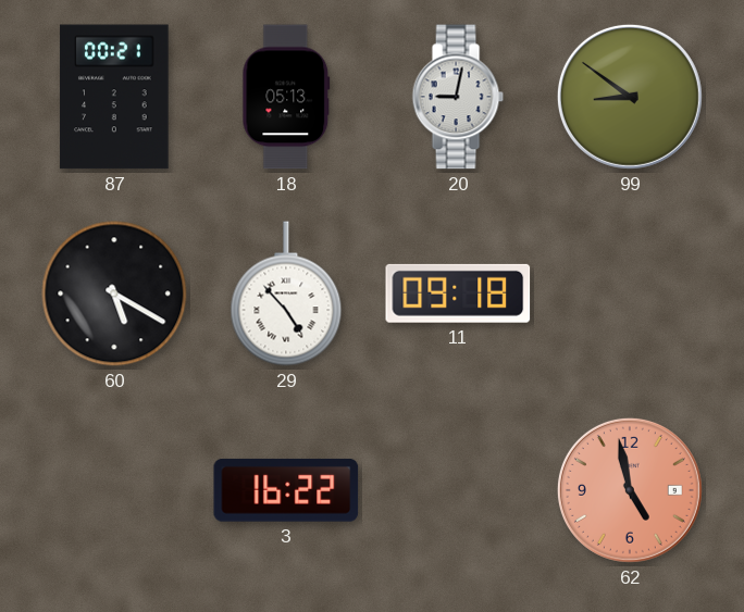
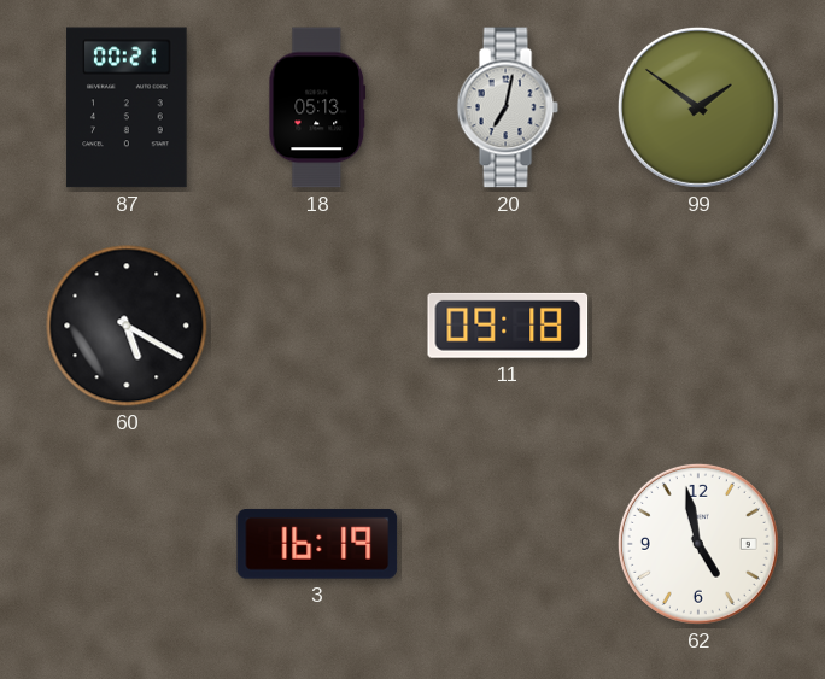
20: 9:02 -> 7:02
99: 8:51 -> 1:51
29: 4:53 -> none
3: 16:22 -> 16:19
62 dial: salmon -> white
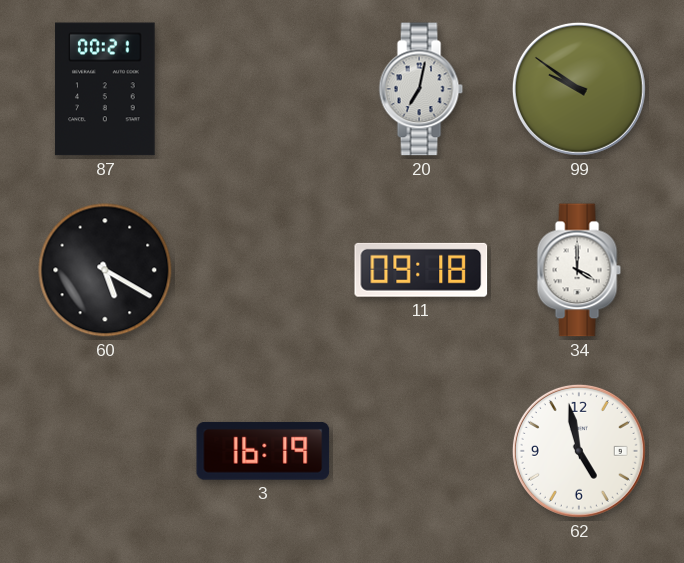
18: 05:13 -> none
99: 1:51 -> 9:51
34: none -> 4:00
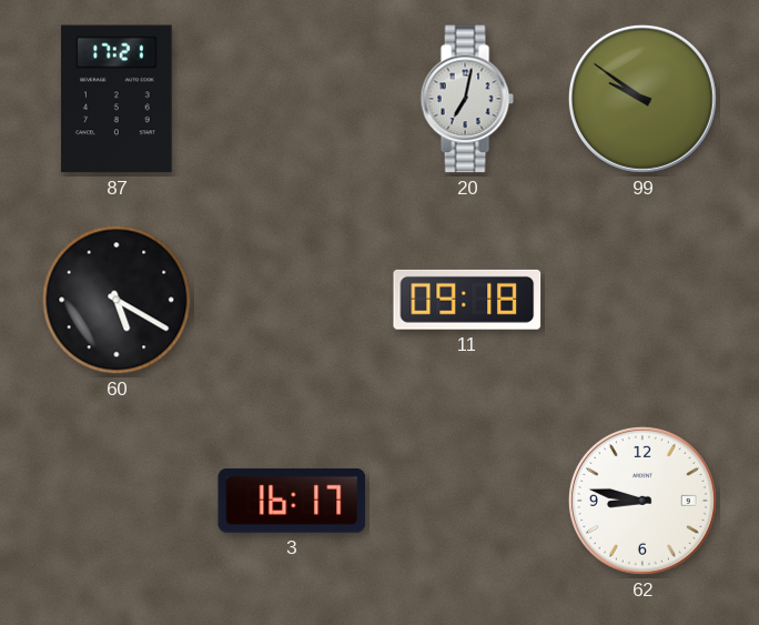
87: 00:21 -> 17:21
34: 4:00 -> none
3: 16:19 -> 16:17
62: 4:58 -> 8:47
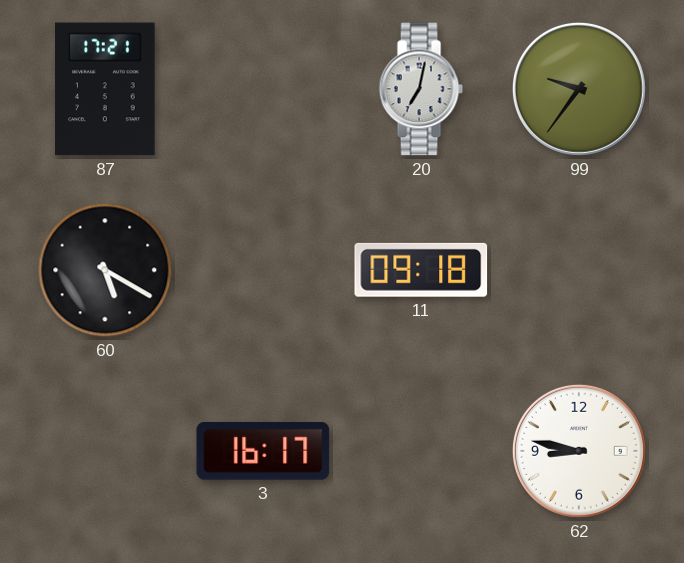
99: 9:51 -> 9:36
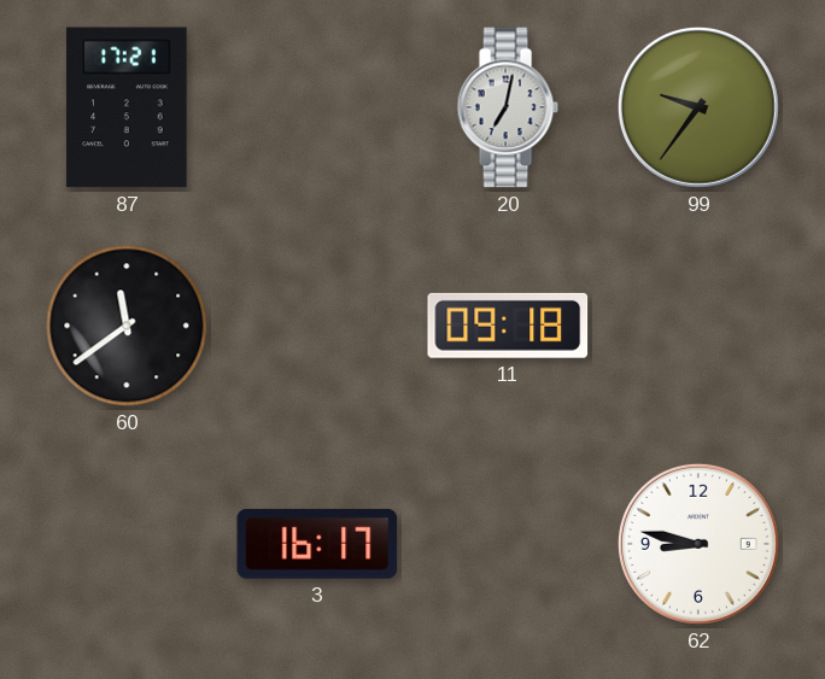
60: 5:20 -> 11:39
